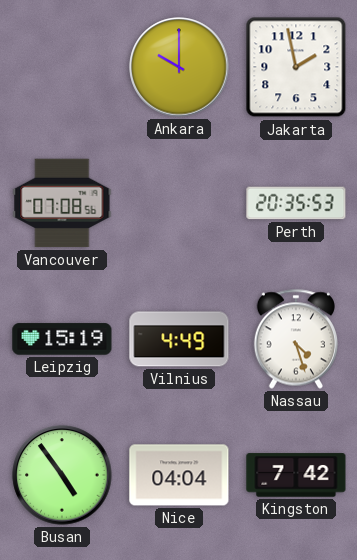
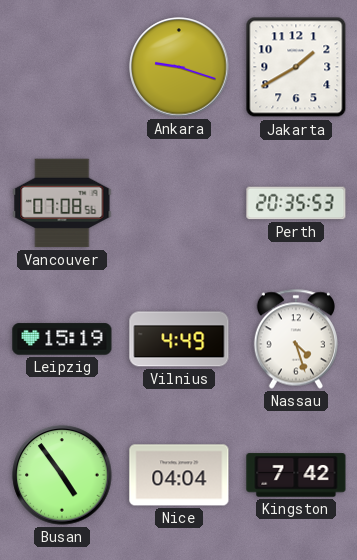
Ankara: 10:00 -> 9:18
Jakarta: 1:58 -> 1:40
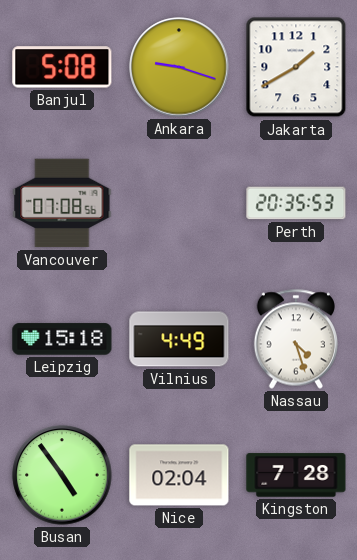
Banjul: none -> 5:08
Leipzig: 15:19 -> 15:18
Nice: 04:04 -> 02:04
Kingston: 7:42 -> 7:28
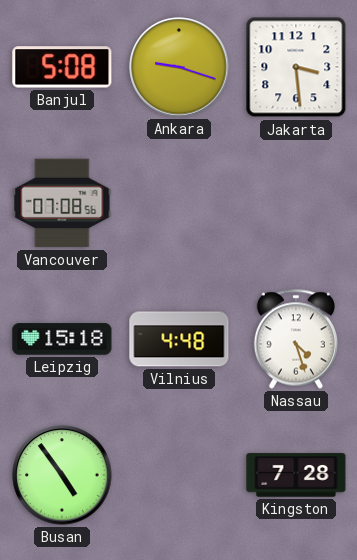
Jakarta: 1:40 -> 3:29
Perth: 20:35 -> none
Vilnius: 4:49 -> 4:48
Nice: 02:04 -> none
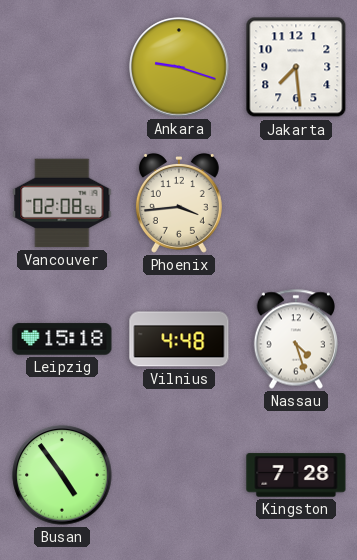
Banjul: 5:08 -> none
Jakarta: 3:29 -> 7:29
Vancouver: 07:08 -> 02:08
Phoenix: none -> 3:44
